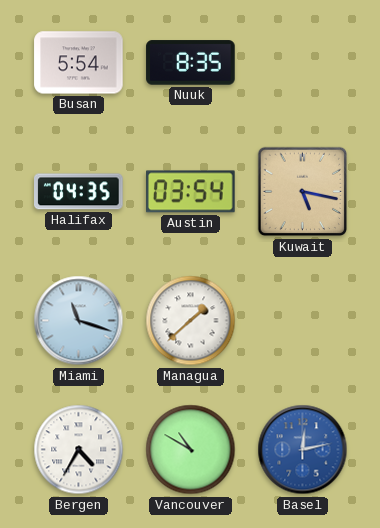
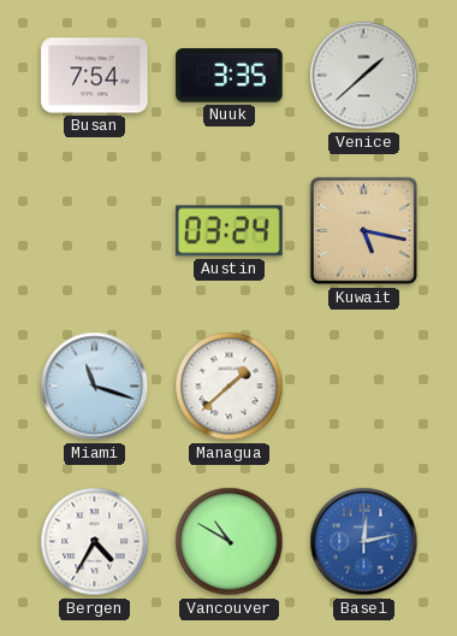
Busan: 5:54 -> 7:54
Nuuk: 8:35 -> 3:35
Venice: none -> 1:38
Halifax: 04:35 -> none
Austin: 03:54 -> 03:24
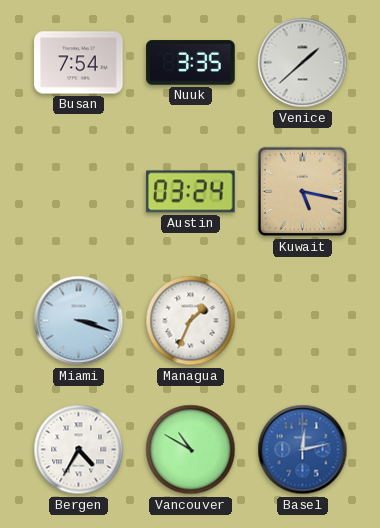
Miami: 11:18 -> 3:18
Managua: 1:38 -> 1:34
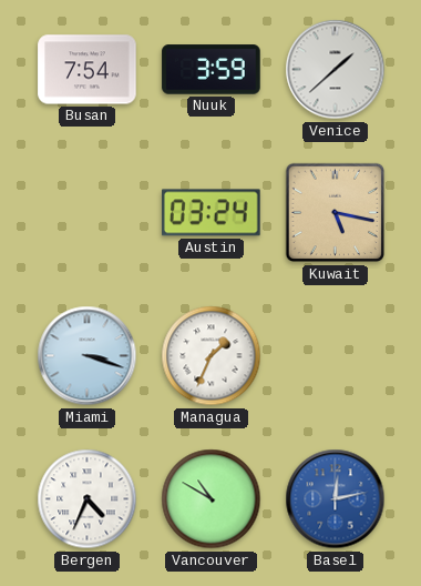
Nuuk: 3:35 -> 3:59
Bergen: 4:35 -> 4:34
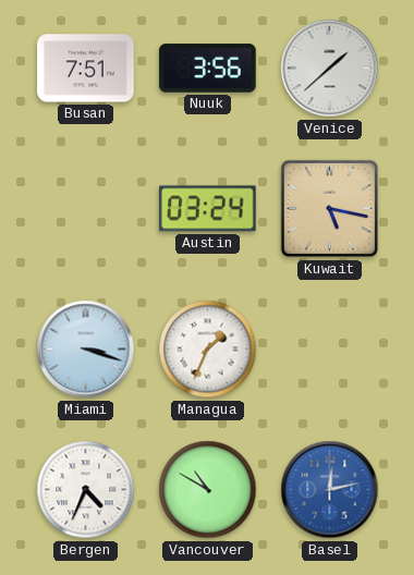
Busan: 7:54 -> 7:51
Nuuk: 3:59 -> 3:56
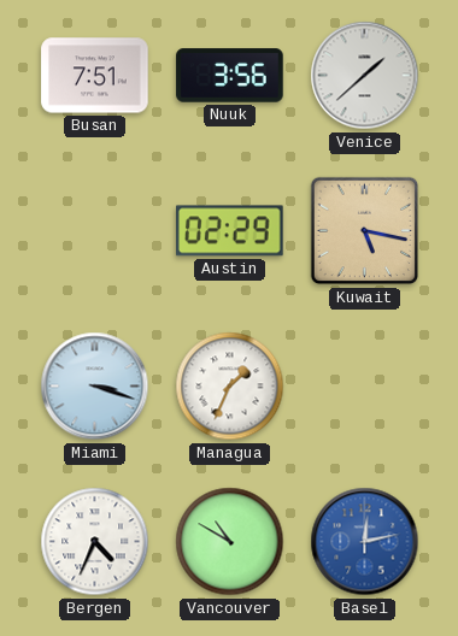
Austin: 03:24 -> 02:29
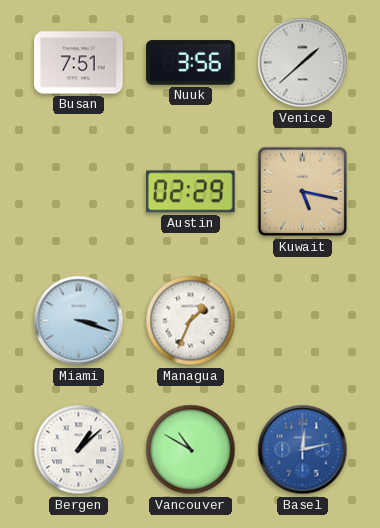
Bergen: 4:34 -> 1:08
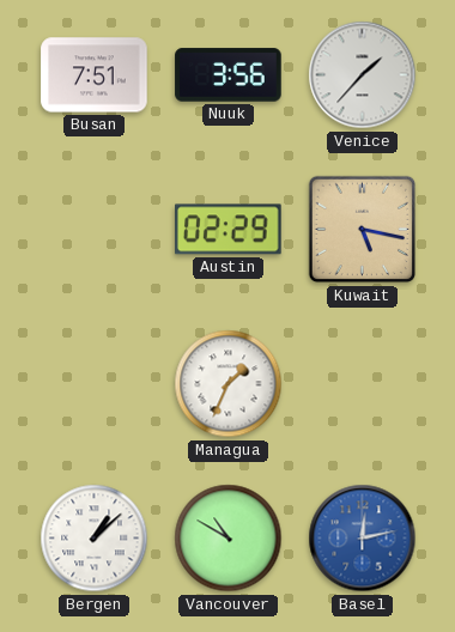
Venice: 1:38 -> 1:37
Miami: 3:18 -> none
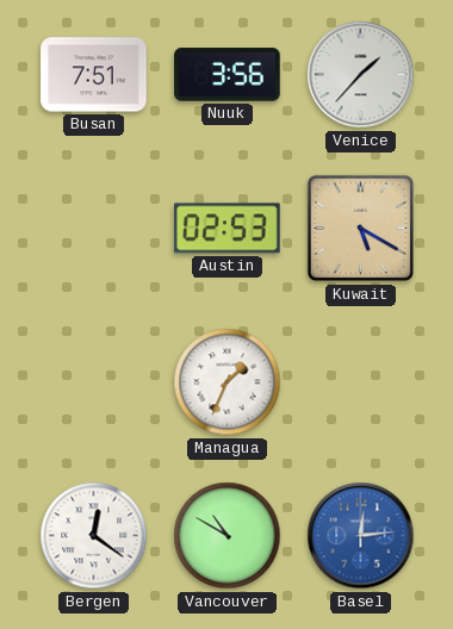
Austin: 02:29 -> 02:53
Kuwait: 5:17 -> 5:20
Bergen: 1:08 -> 12:21
Basel: 12:13 -> 12:14
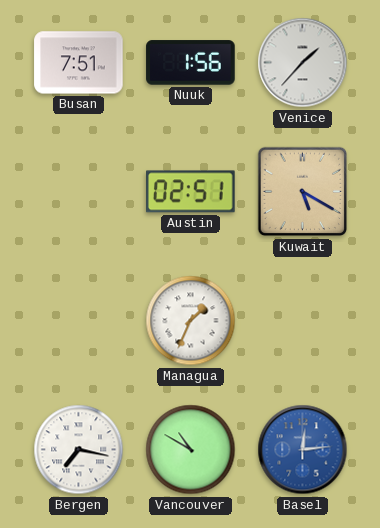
Nuuk: 3:56 -> 1:56
Austin: 02:53 -> 02:51
Bergen: 12:21 -> 7:17
